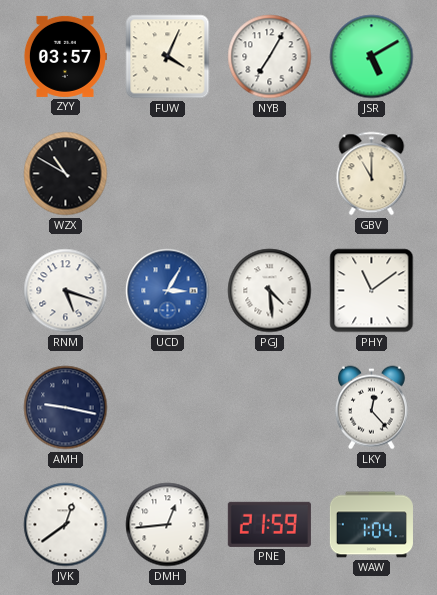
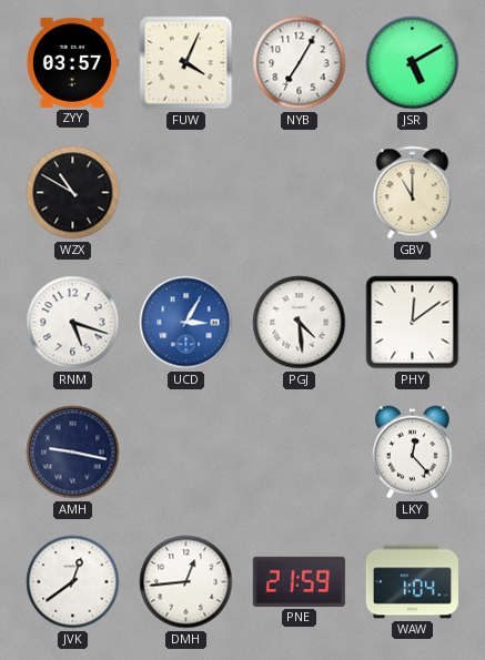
PHY: 11:09 -> 12:09
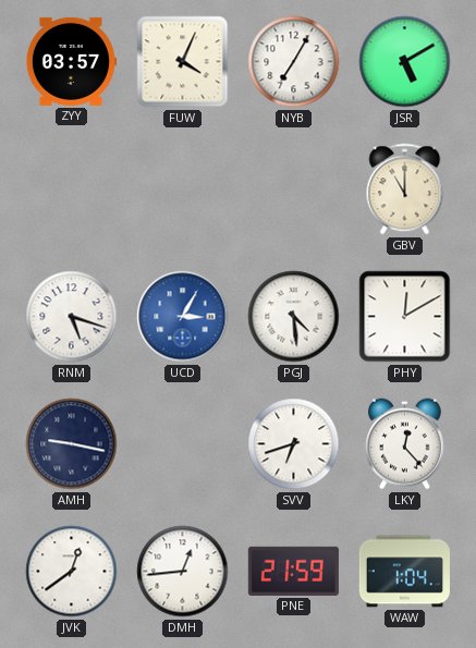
WZX: 10:50 -> none
PHY: 12:09 -> 12:10
SVV: none -> 6:42
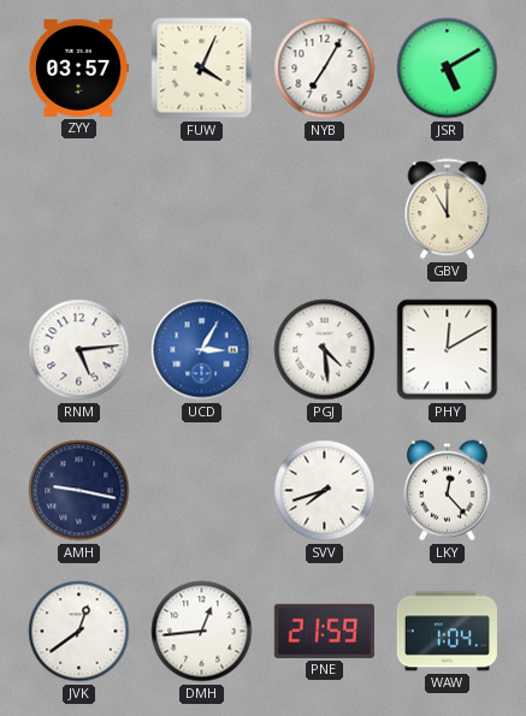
RNM: 5:18 -> 5:14
SVV: 6:42 -> 7:42
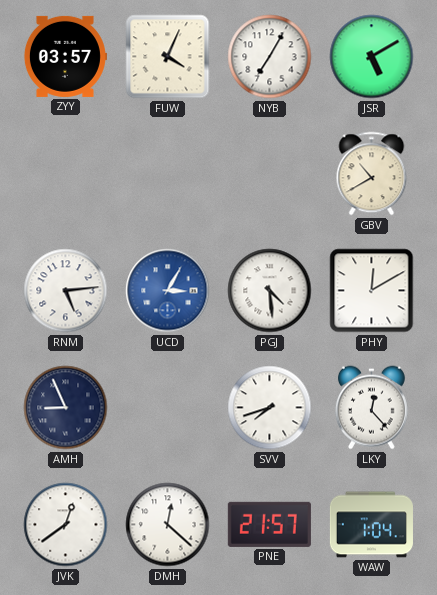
GBV: 11:00 -> 10:40
AMH: 9:17 -> 8:56
DMH: 12:44 -> 12:22
PNE: 21:59 -> 21:57
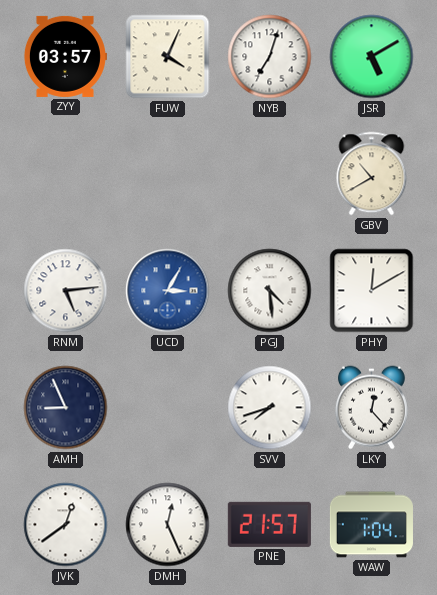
NYB: 7:05 -> 7:03
DMH: 12:22 -> 12:26
